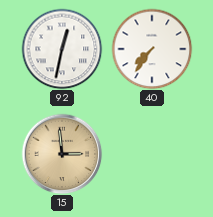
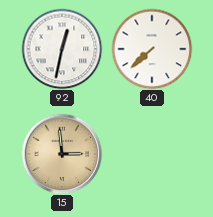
40: 7:36 -> 7:38
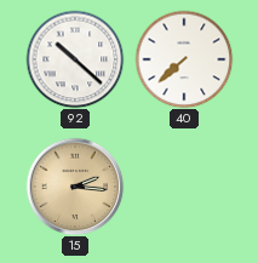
92: 12:32 -> 10:22
15: 2:59 -> 2:16
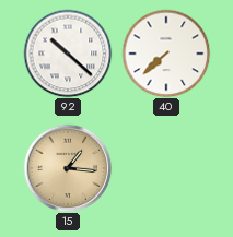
15: 2:16 -> 1:16
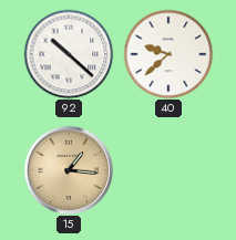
40: 7:38 -> 9:38
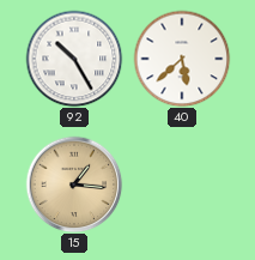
92: 10:22 -> 10:25
40: 9:38 -> 5:38
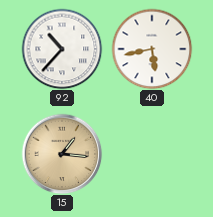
92: 10:25 -> 10:37
40: 5:38 -> 5:43
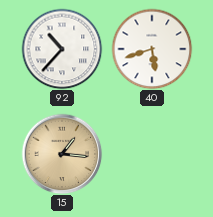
40: 5:43 -> 5:42
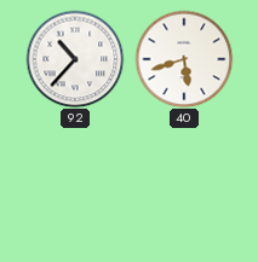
15: 1:16 -> none
